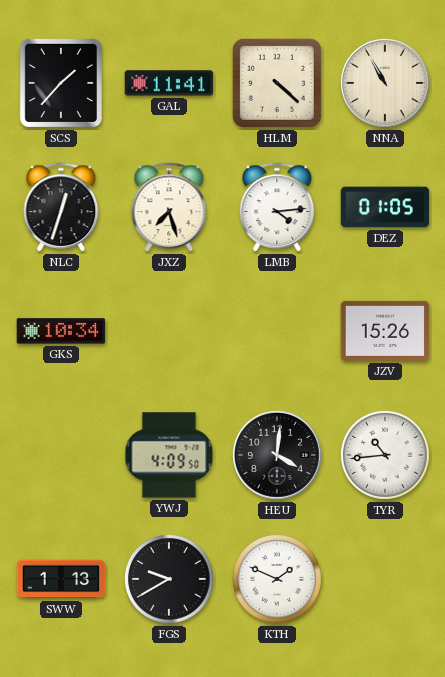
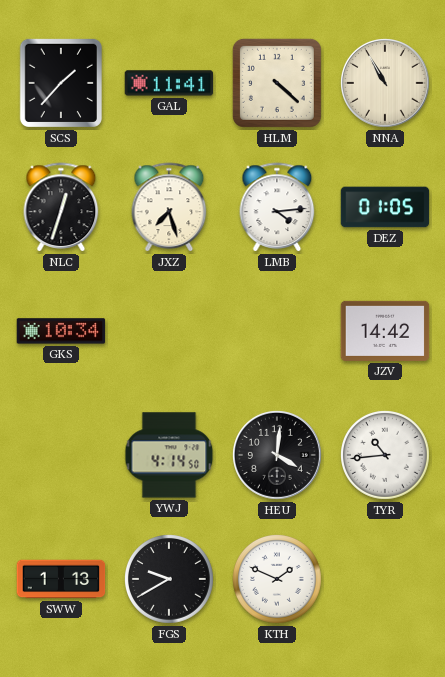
JZV: 15:26 -> 14:42
YWJ: 4:09 -> 4:14
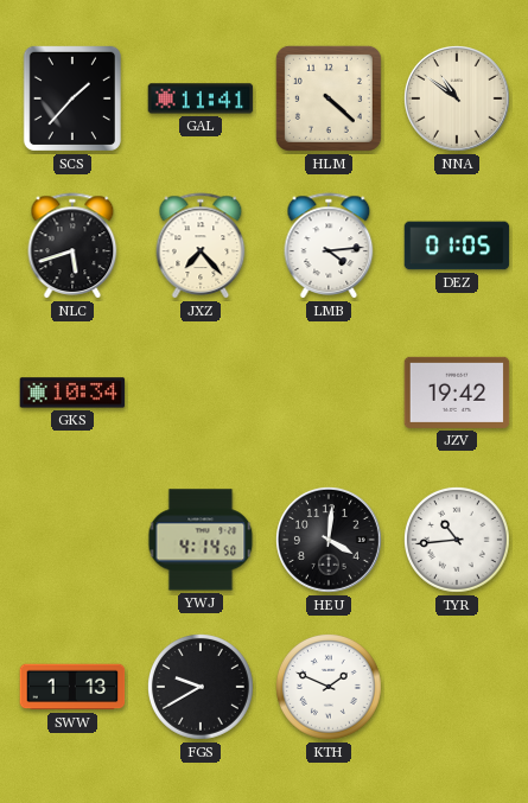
NNA: 10:55 -> 10:51
NLC: 12:33 -> 5:42
JXZ: 7:27 -> 7:23
JZV: 14:42 -> 19:42
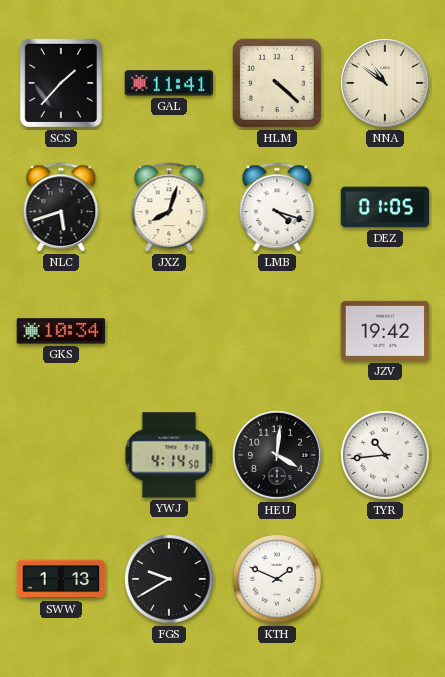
JXZ: 7:23 -> 8:03
LMB: 4:14 -> 4:18
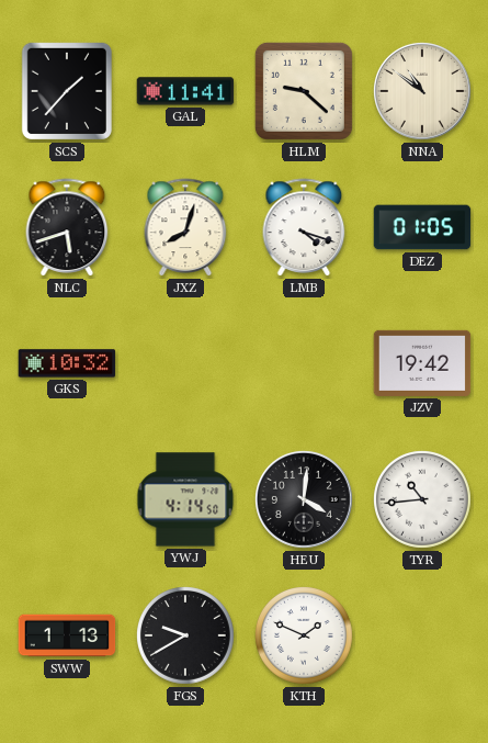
HLM: 4:22 -> 9:22
GKS: 10:34 -> 10:32
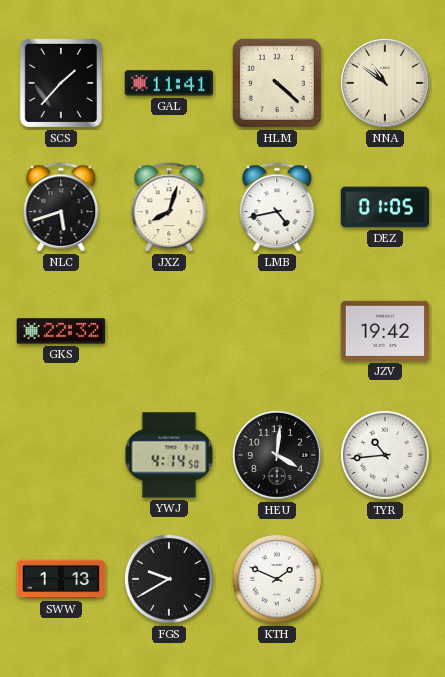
HLM: 9:22 -> 4:22
LMB: 4:18 -> 4:43
GKS: 10:32 -> 22:32
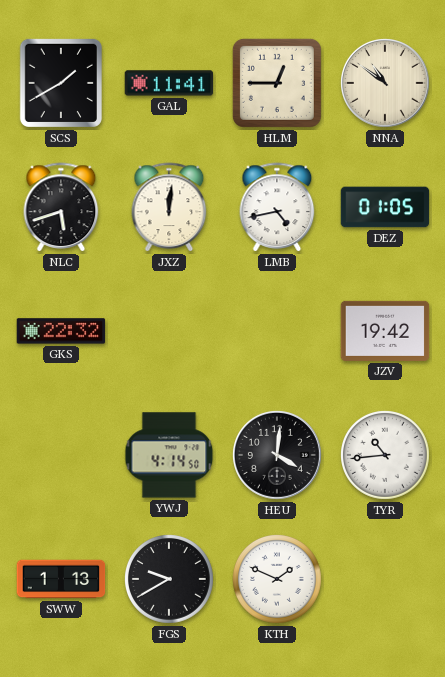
SCS: 1:37 -> 1:40
HLM: 4:22 -> 12:45
JXZ: 8:03 -> 12:01
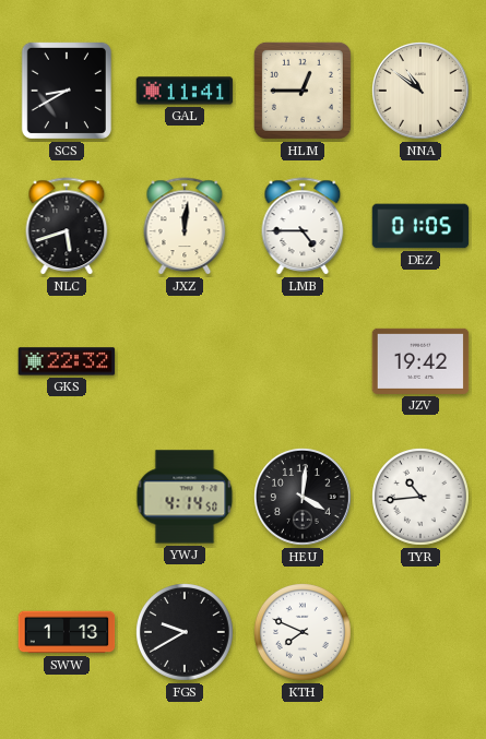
SCS: 1:40 -> 8:40
LMB: 4:43 -> 4:45
KTH: 1:49 -> 7:49
